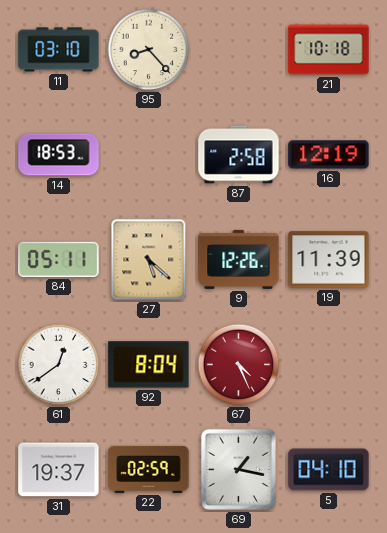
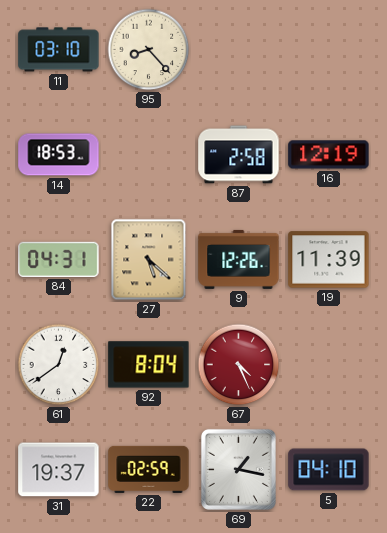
21: 10:18 -> none
84: 05:11 -> 04:31
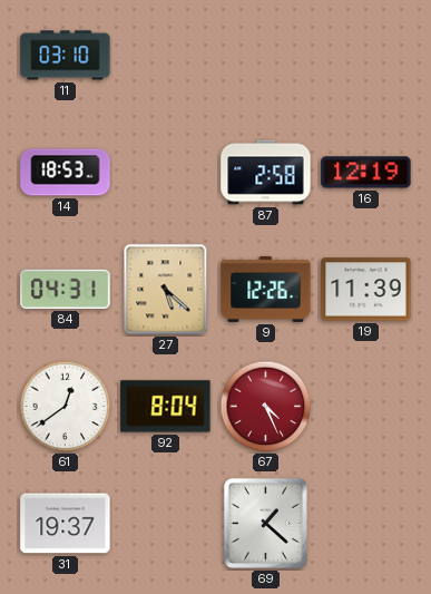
95: 8:23 -> none
22: 02:59 -> none
69: 1:17 -> 1:22
5: 04:10 -> none
